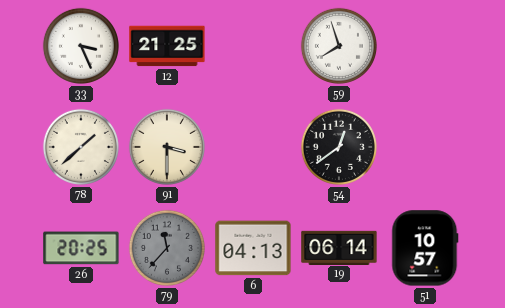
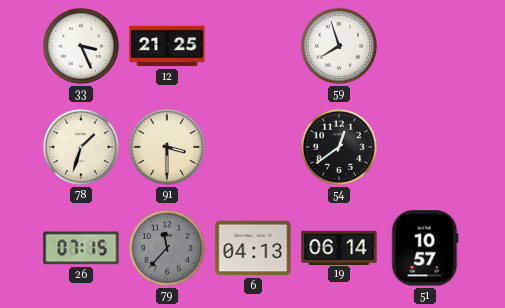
78: 1:38 -> 1:33
26: 20:25 -> 07:15
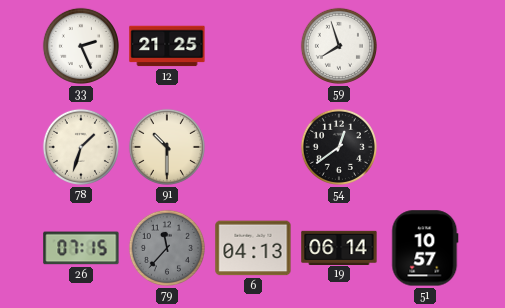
33: 3:26 -> 2:26
91: 3:30 -> 10:30
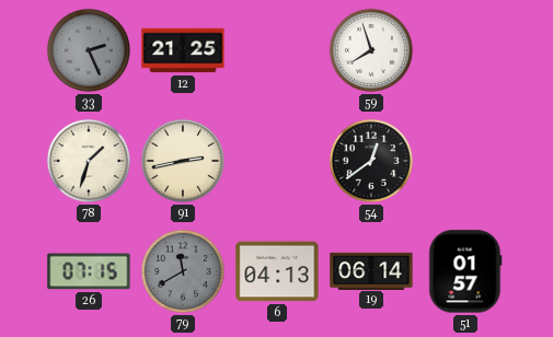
33 dial: white -> grey
91: 10:30 -> 2:43
79: 11:37 -> 11:40
51: 10:57 -> 01:57
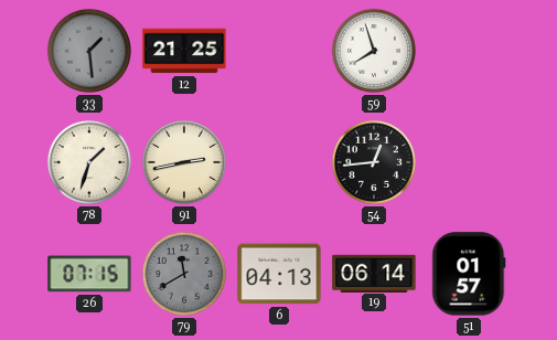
33: 2:26 -> 1:29
54: 12:39 -> 12:44
